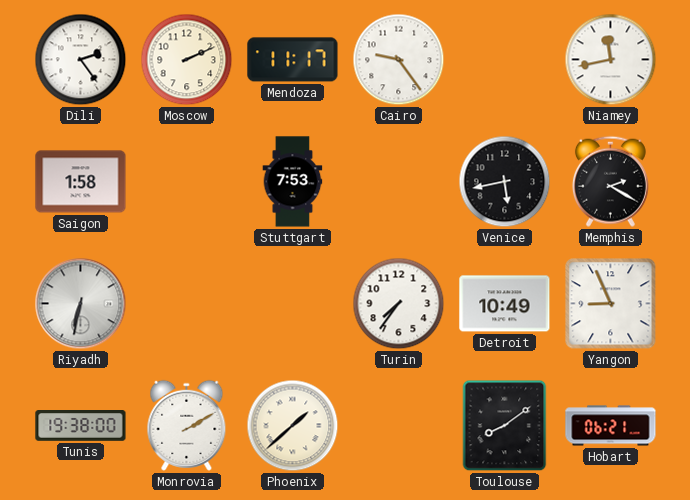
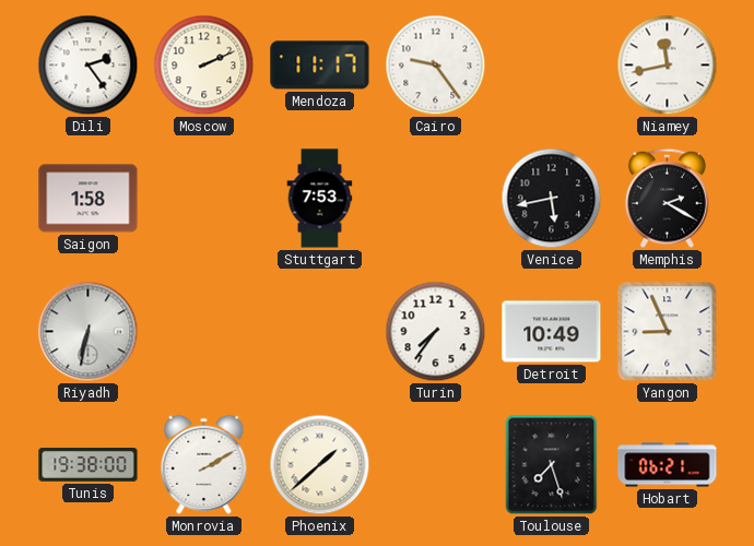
Toulouse: 8:09 -> 7:27
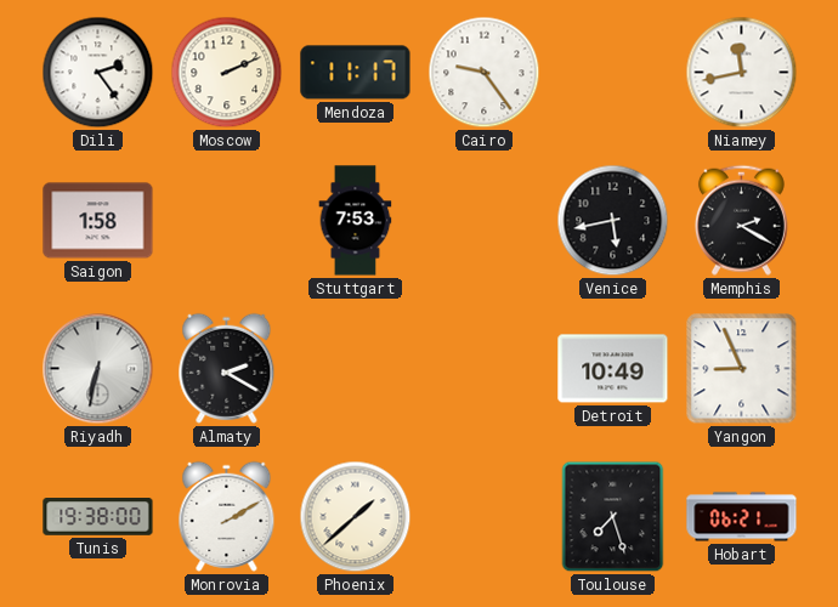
Almaty: none -> 2:20
Turin: 7:36 -> none
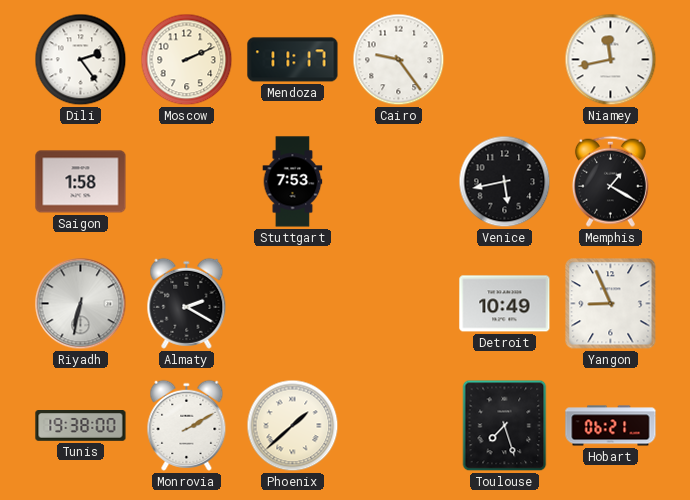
Memphis: 2:20 -> 1:20
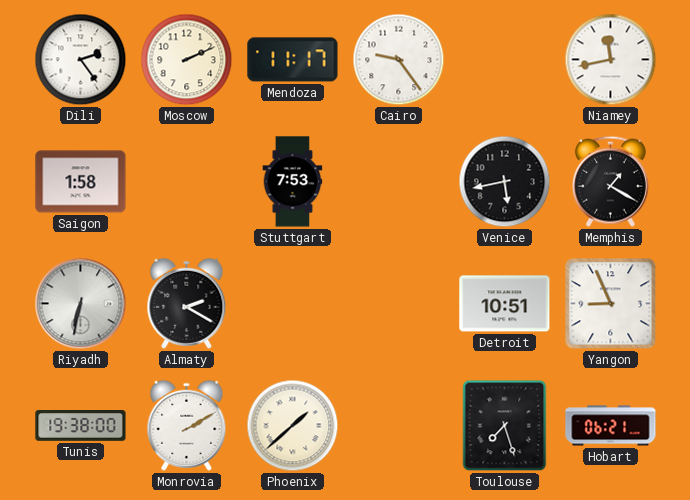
Detroit: 10:49 -> 10:51
